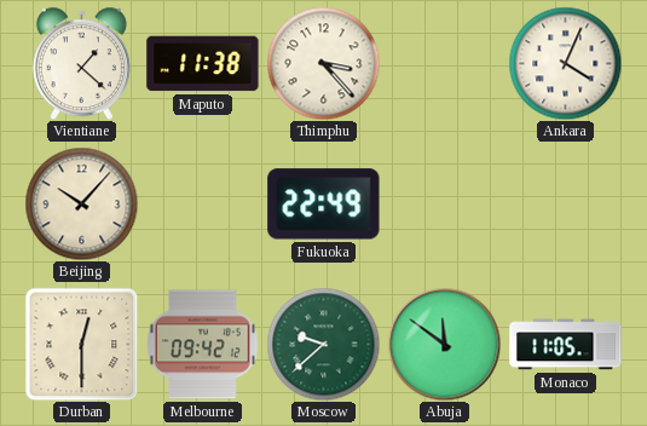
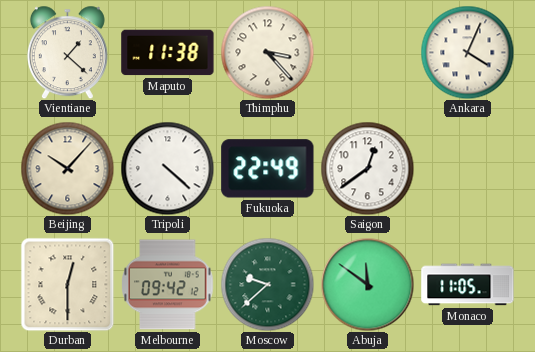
Tripoli: none -> 4:22
Saigon: none -> 12:39
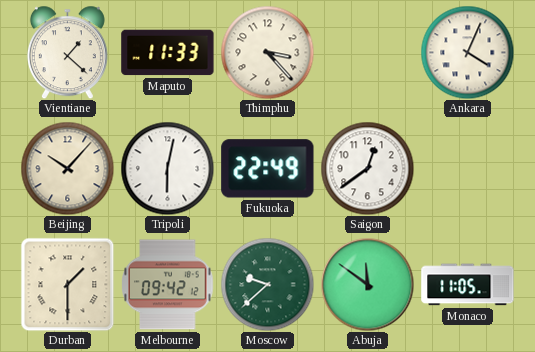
Maputo: 11:38 -> 11:33
Tripoli: 4:22 -> 6:02
Durban: 12:30 -> 1:30
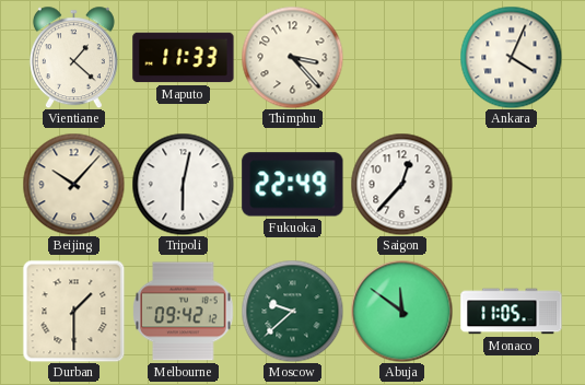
Saigon: 12:39 -> 12:37
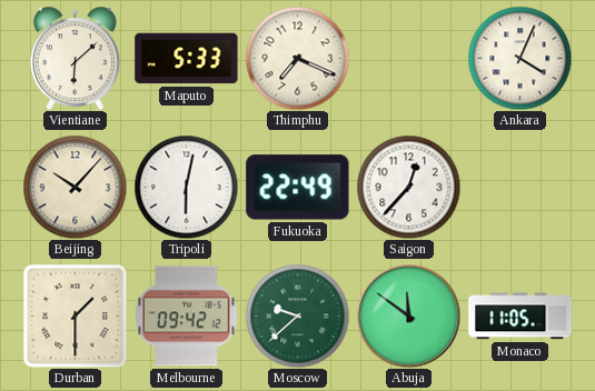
Vientiane: 1:22 -> 6:08
Maputo: 11:33 -> 5:33
Thimphu: 3:23 -> 7:19
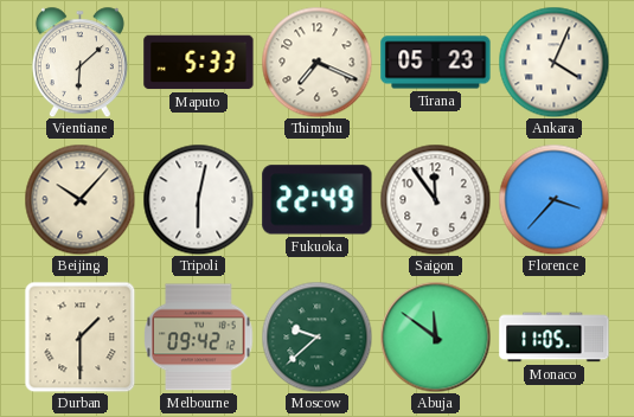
Tirana: none -> 05:23
Saigon: 12:37 -> 11:54
Florence: none -> 3:37
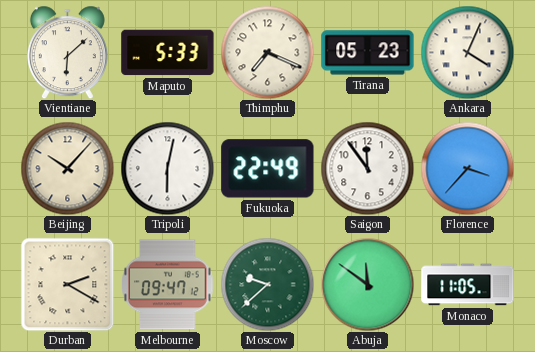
Durban: 1:30 -> 2:20
Melbourne: 09:42 -> 09:47
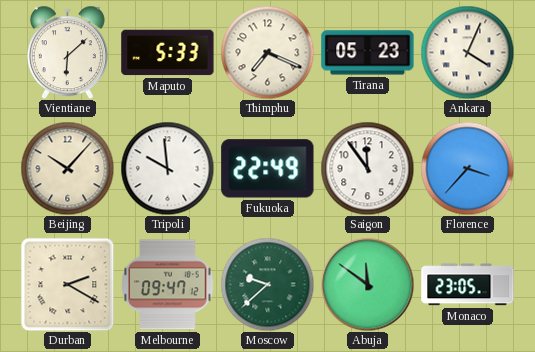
Tripoli: 6:02 -> 9:59
Monaco: 11:05 -> 23:05
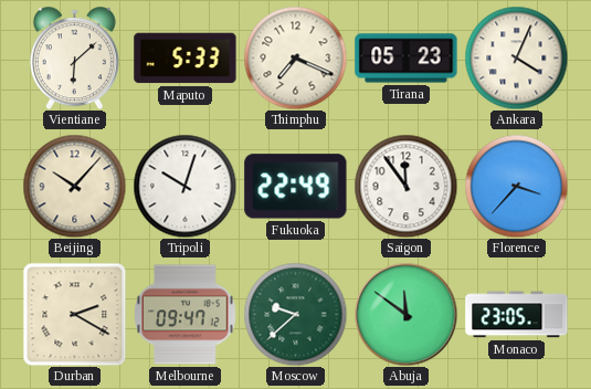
Tripoli: 9:59 -> 10:03
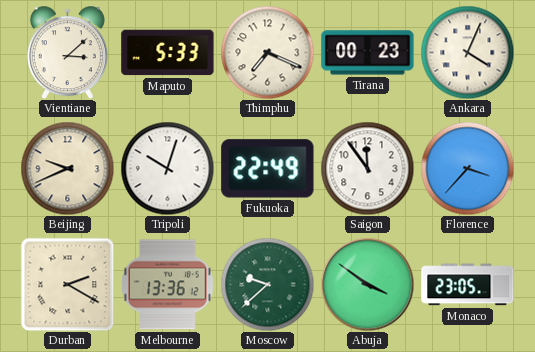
Vientiane: 6:08 -> 3:08
Tirana: 05:23 -> 00:23
Beijing: 10:07 -> 9:41
Melbourne: 09:47 -> 13:36
Abuja: 11:51 -> 3:51
